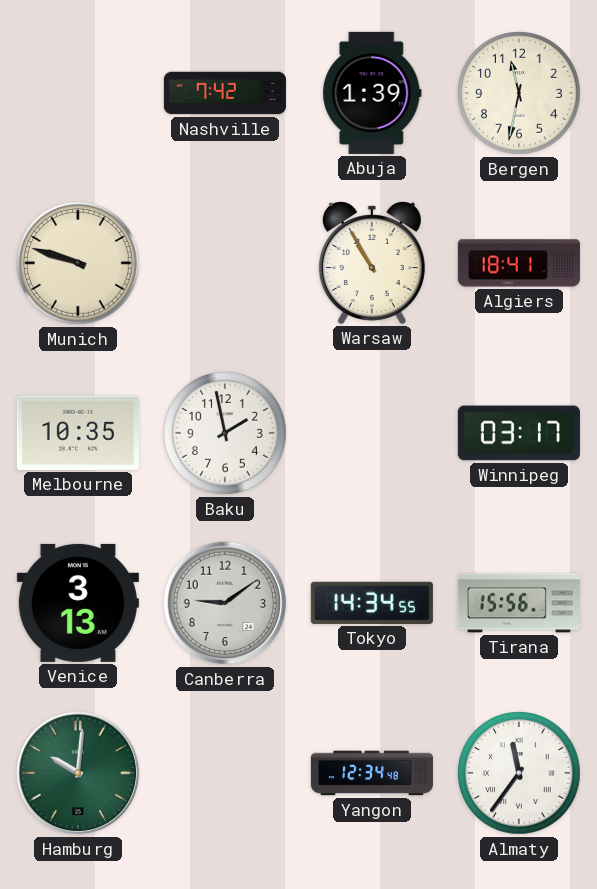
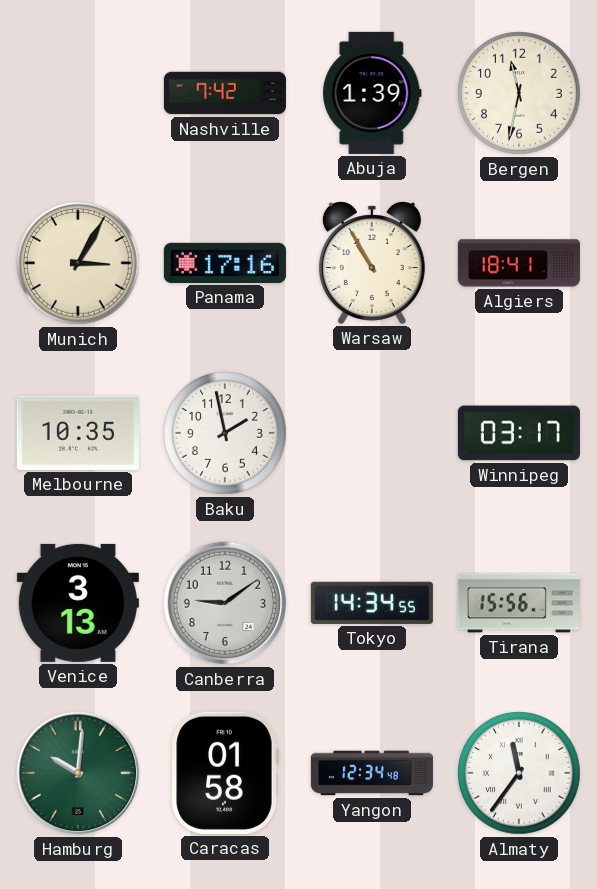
Munich: 9:48 -> 3:05
Panama: none -> 17:16
Caracas: none -> 01:58
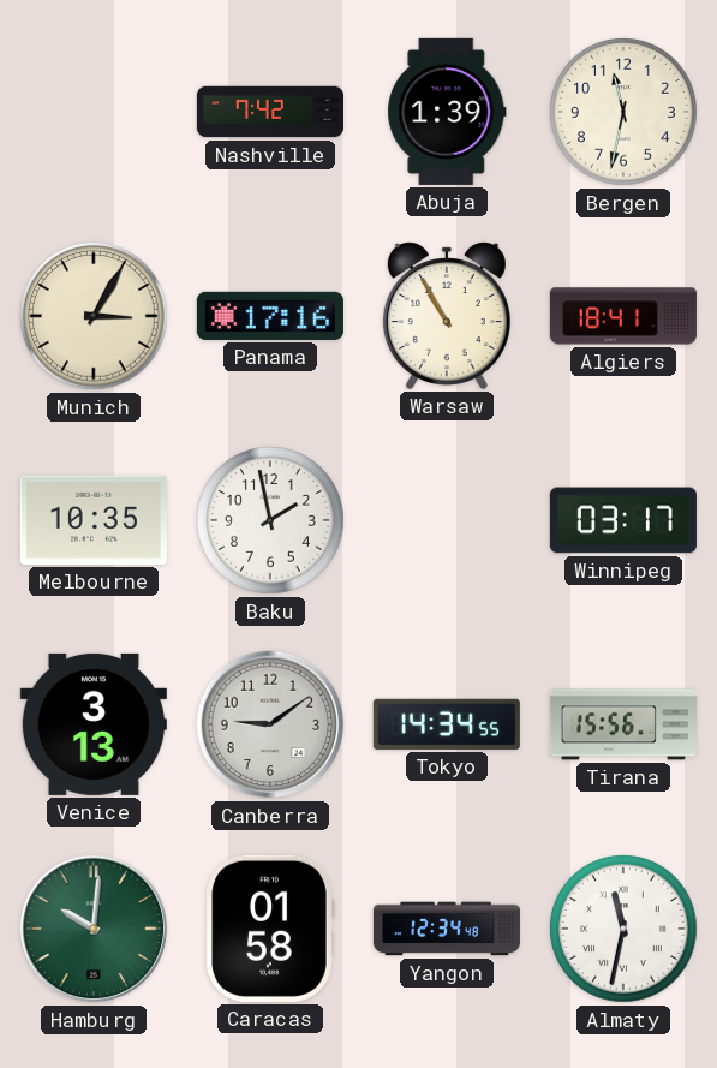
Almaty: 11:36 -> 11:32
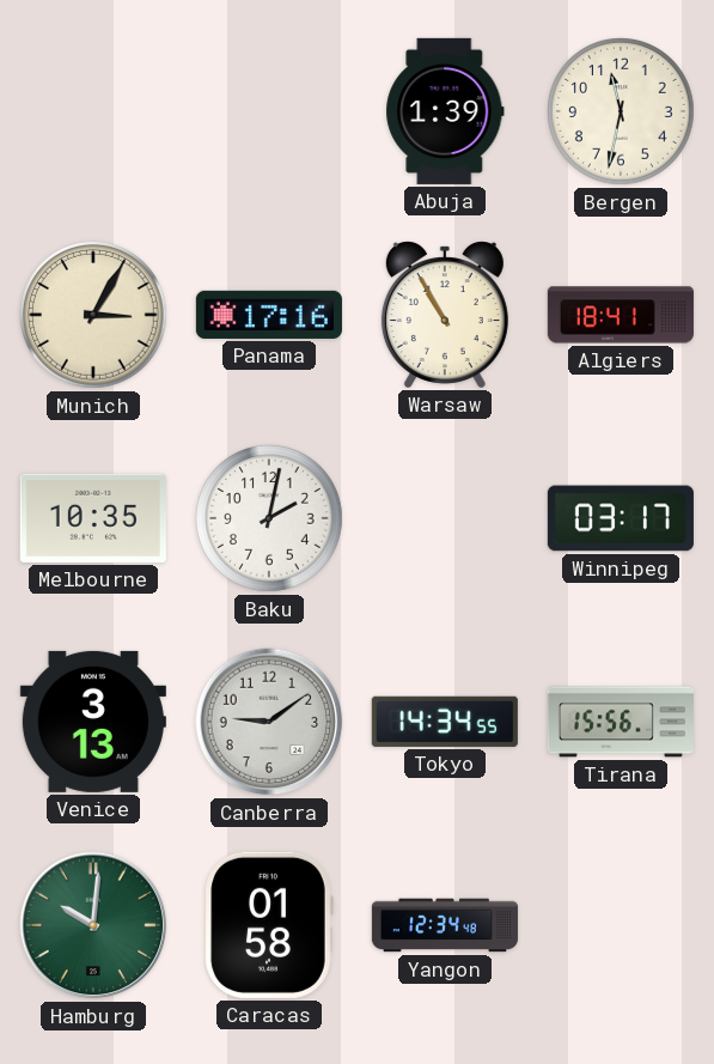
Nashville: 7:42 -> none
Baku: 1:58 -> 2:02
Almaty: 11:32 -> none
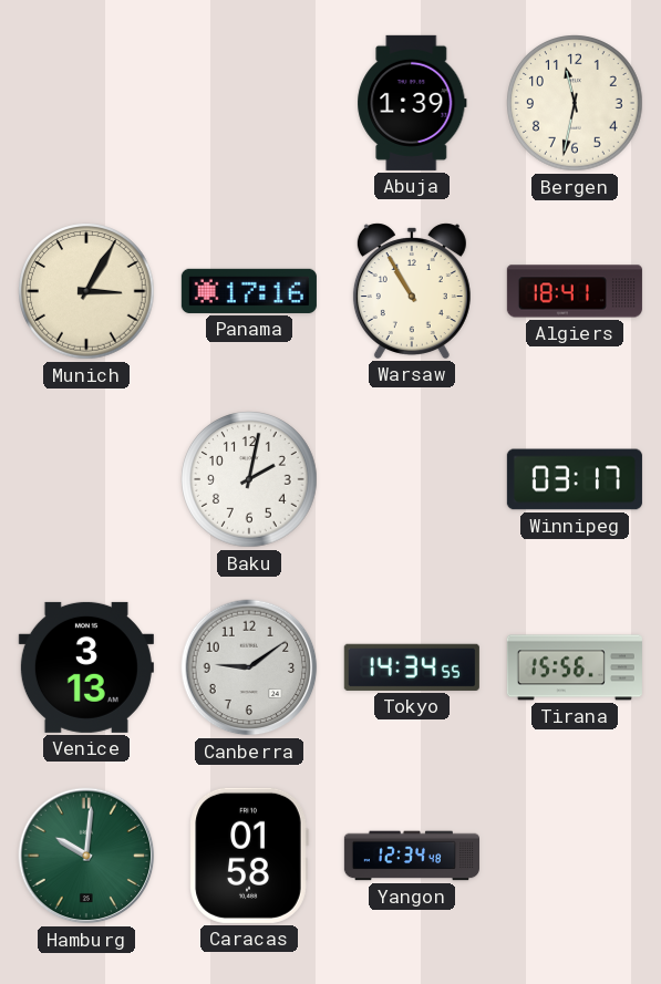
Melbourne: 10:35 -> none
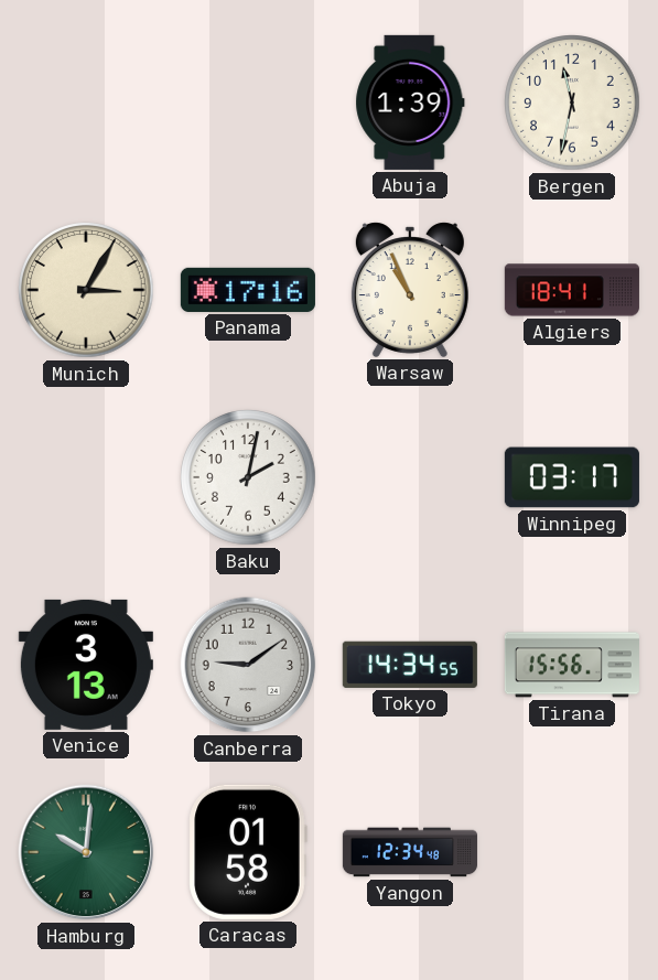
Warsaw: 10:55 -> 10:56
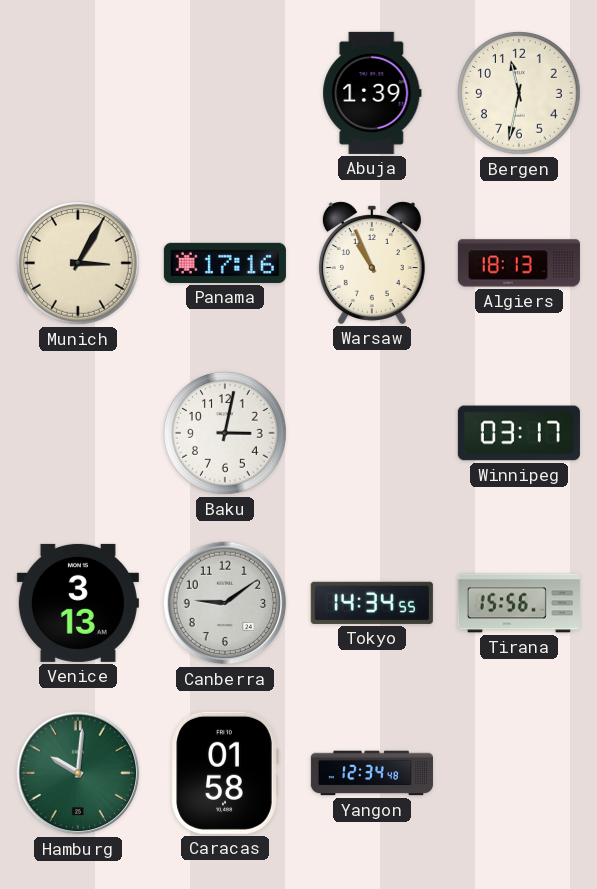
Algiers: 18:41 -> 18:13
Baku: 2:02 -> 3:02
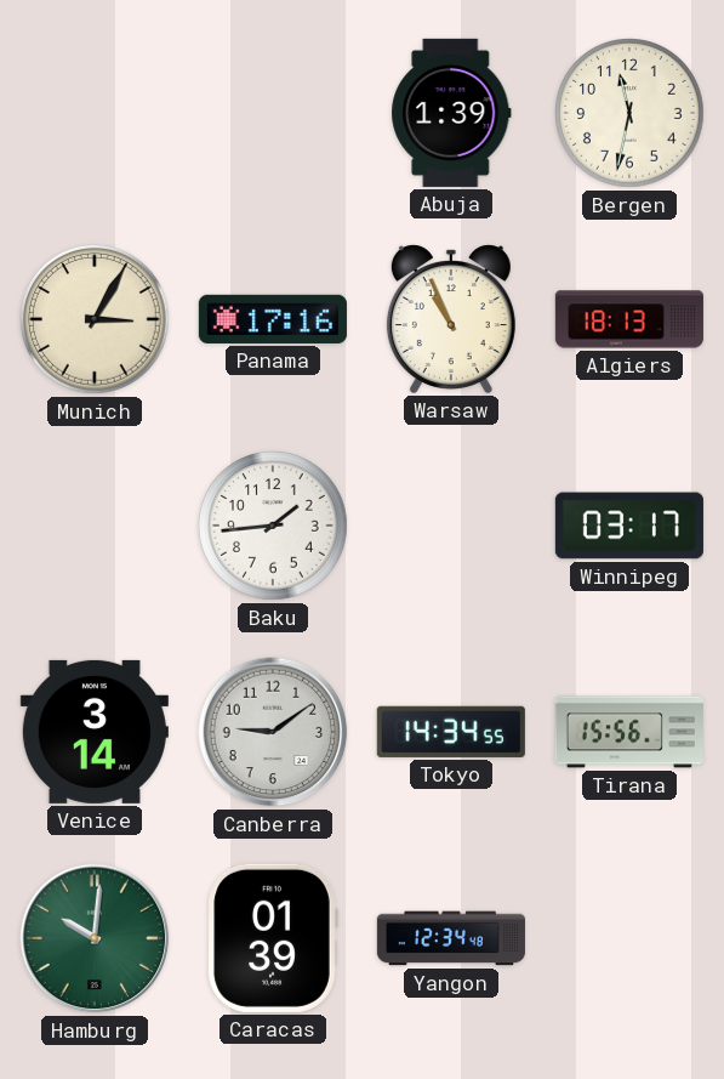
Baku: 3:02 -> 1:44
Venice: 3:13 -> 3:14
Caracas: 01:58 -> 01:39
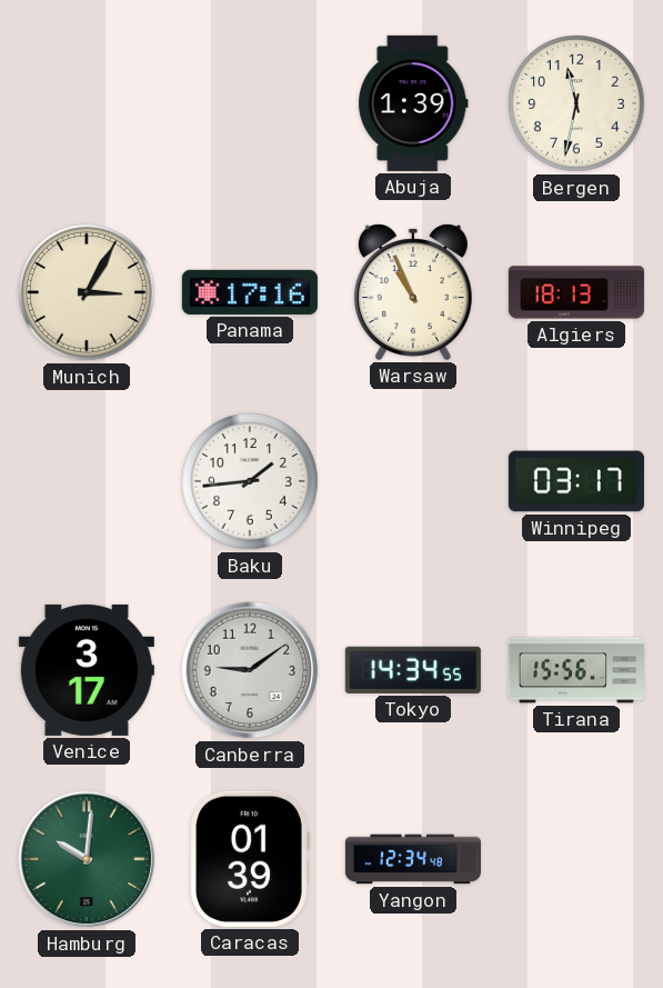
Venice: 3:14 -> 3:17
